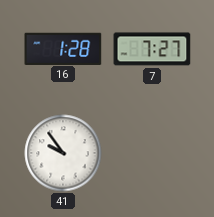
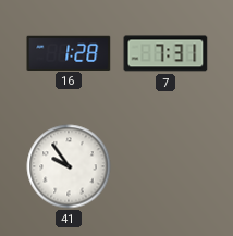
7: 7:27 -> 7:31
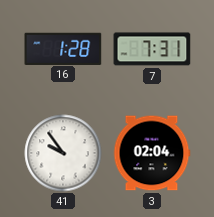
3: none -> 02:04
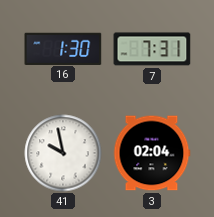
16: 1:28 -> 1:30
41: 9:54 -> 9:58
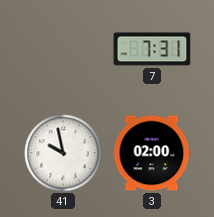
16: 1:30 -> none
3: 02:04 -> 02:00
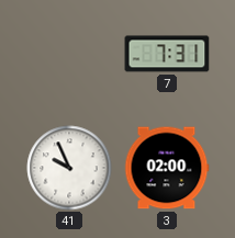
41: 9:58 -> 9:56
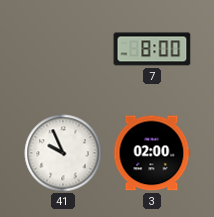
7: 7:31 -> 8:00
